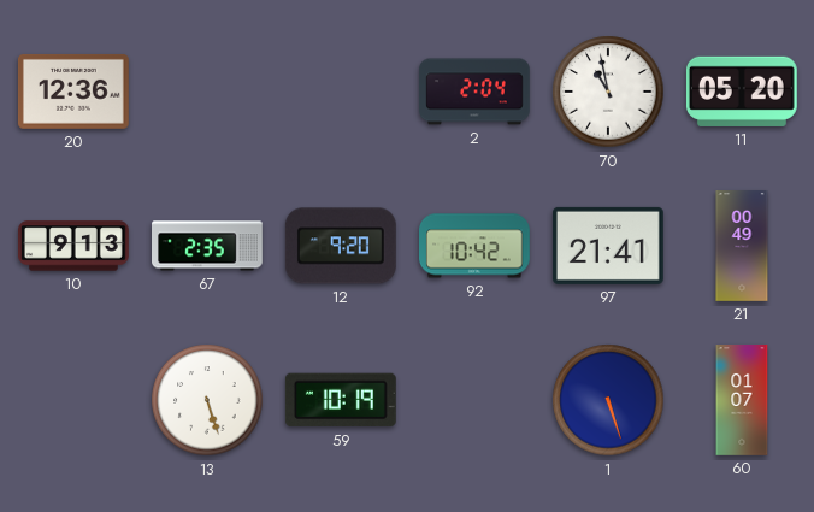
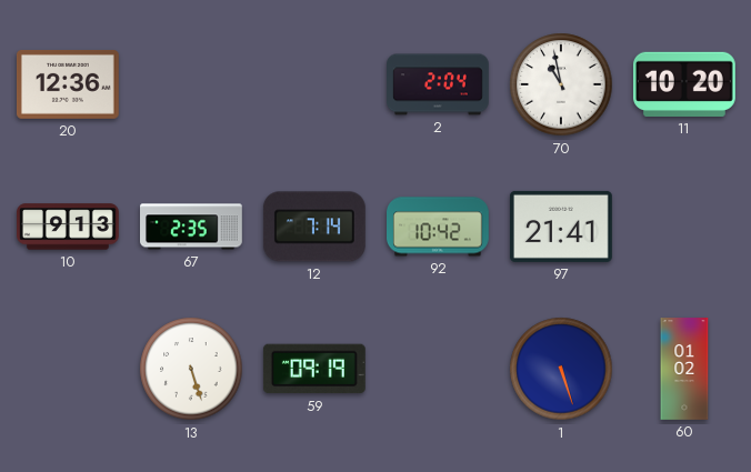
11: 05:20 -> 10:20
12: 9:20 -> 7:14
21: 00:49 -> none
59: 10:19 -> 09:19
60: 01:07 -> 01:02
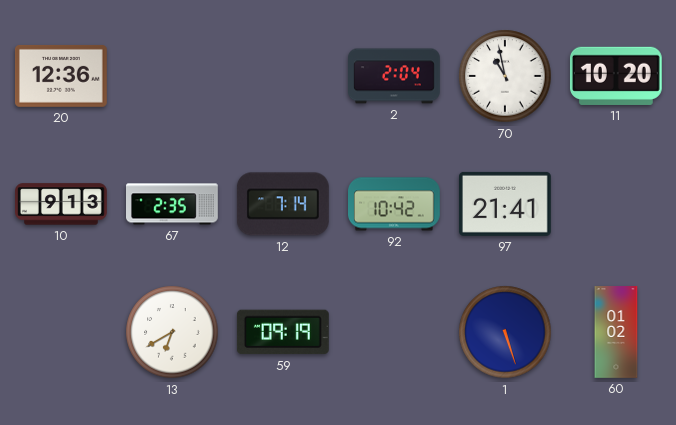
13: 5:27 -> 6:40
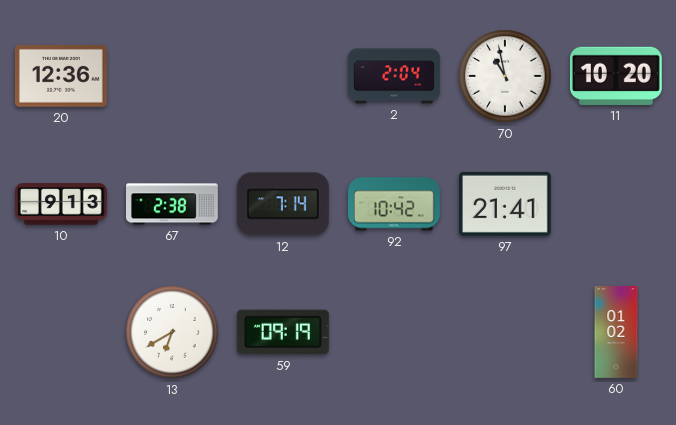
67: 2:35 -> 2:38
1: 5:27 -> none
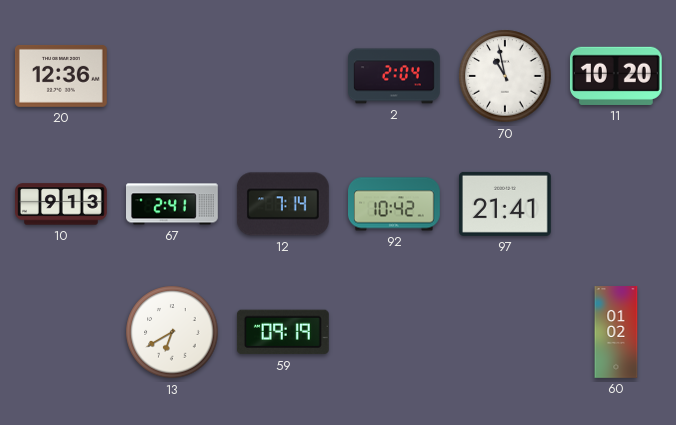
67: 2:38 -> 2:41
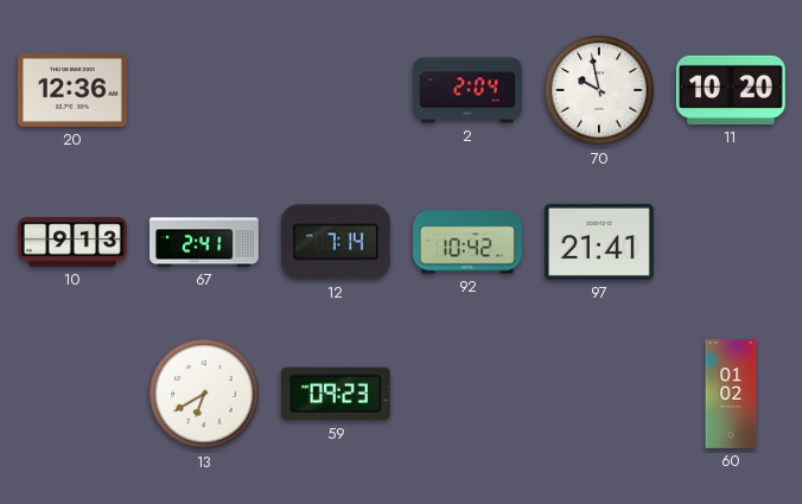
70: 10:58 -> 9:58
59: 09:19 -> 09:23
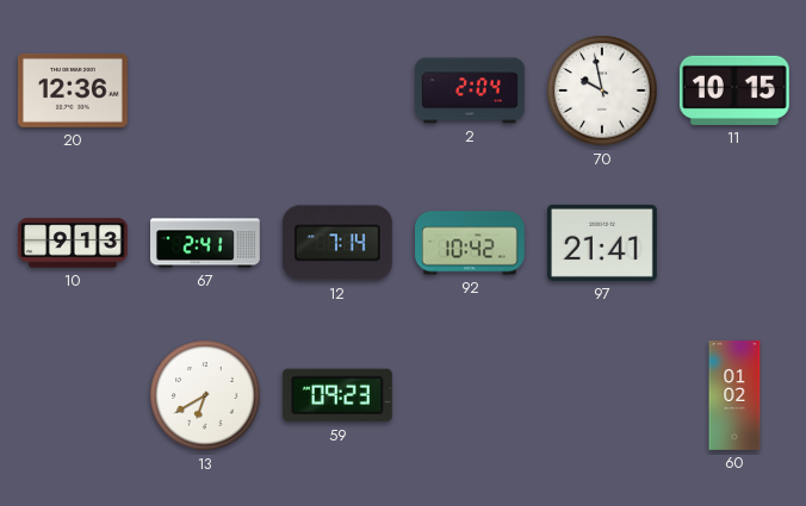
11: 10:20 -> 10:15
